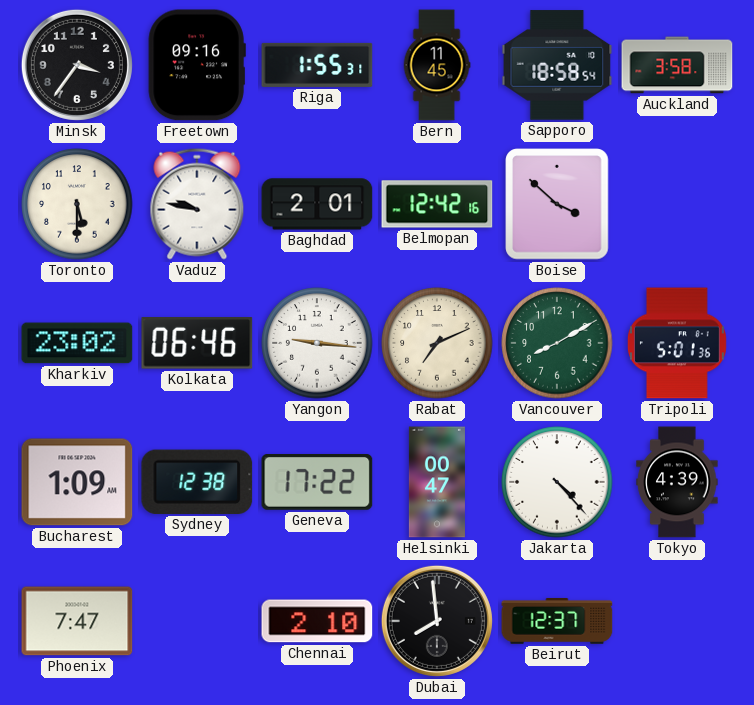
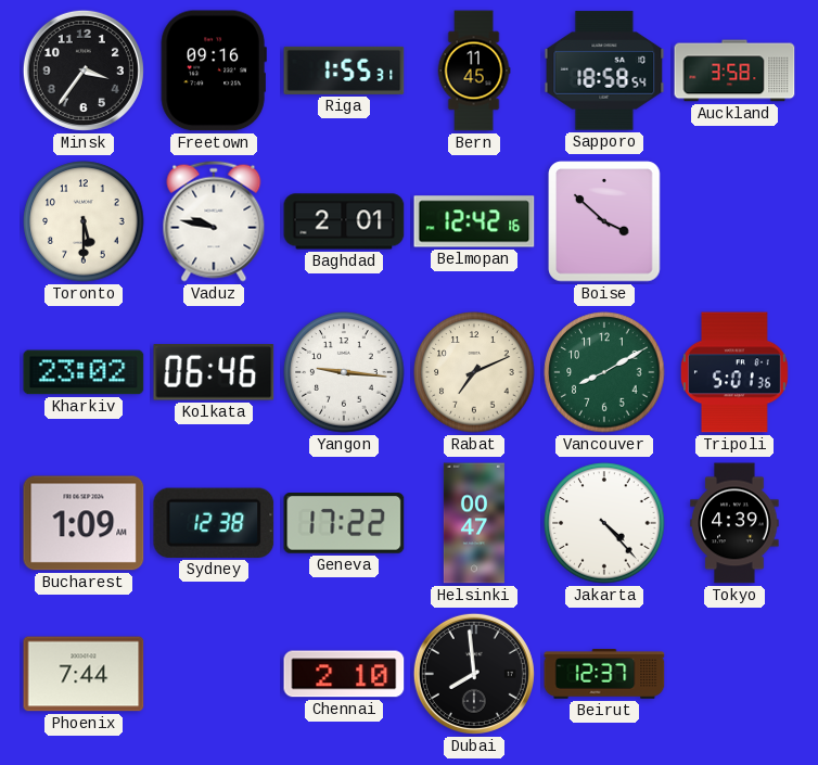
Phoenix: 7:47 -> 7:44
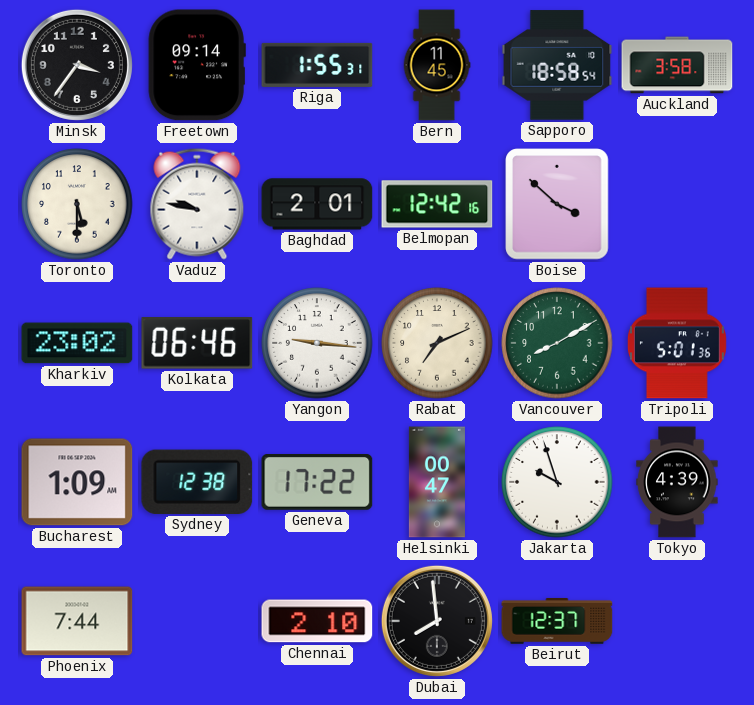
Freetown: 09:16 -> 09:14
Jakarta: 4:23 -> 9:57
